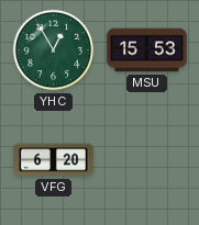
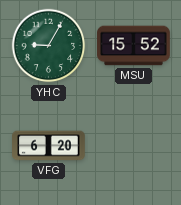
YHC: 12:55 -> 9:05
MSU: 15:53 -> 15:52
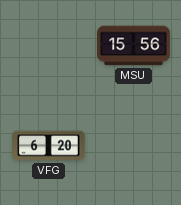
YHC: 9:05 -> none
MSU: 15:52 -> 15:56
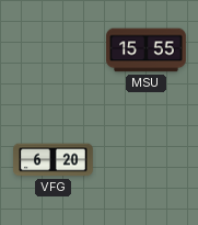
MSU: 15:56 -> 15:55
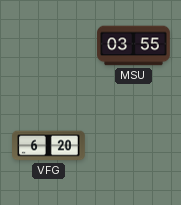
MSU: 15:55 -> 03:55
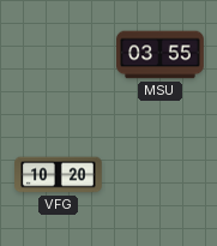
VFG: 6:20 -> 10:20
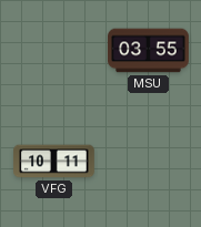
VFG: 10:20 -> 10:11
